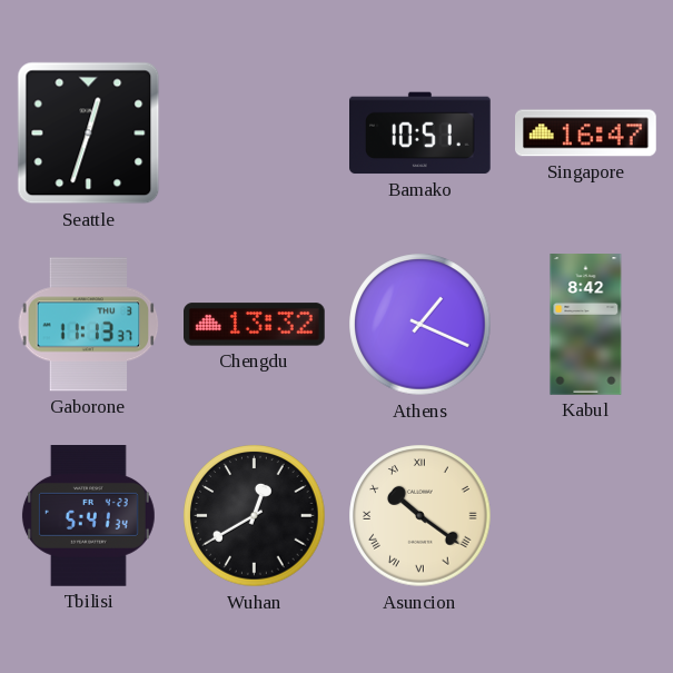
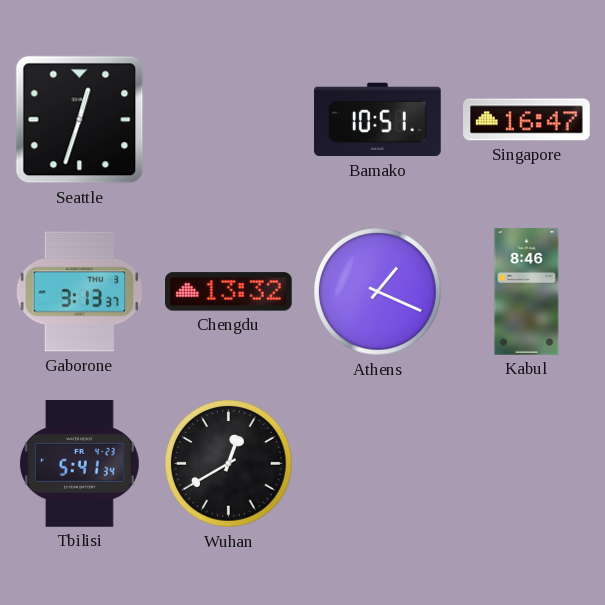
Gaborone: 11:13 -> 3:13
Kabul: 8:42 -> 8:46
Asuncion: 10:21 -> none
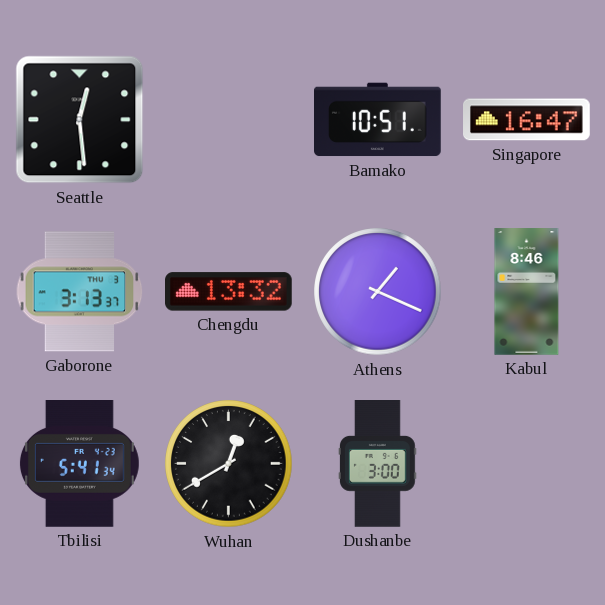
Seattle: 12:33 -> 12:29
Dushanbe: none -> 3:00
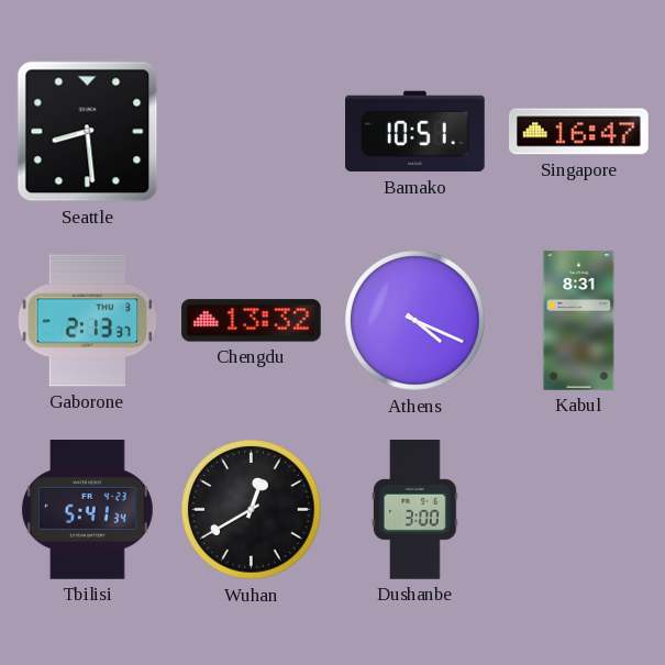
Seattle: 12:29 -> 8:29
Gaborone: 3:13 -> 2:13
Athens: 1:19 -> 4:19
Kabul: 8:46 -> 8:31
